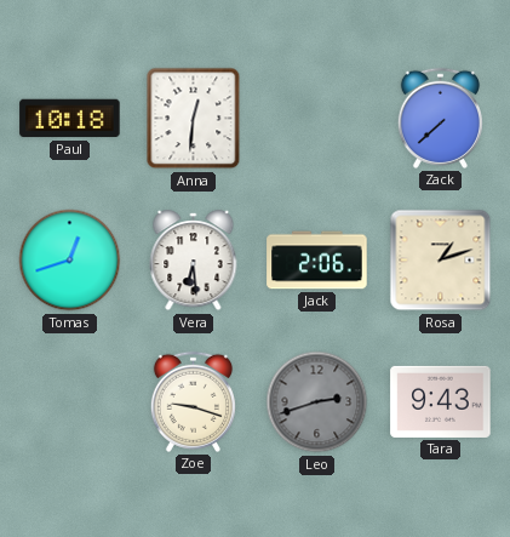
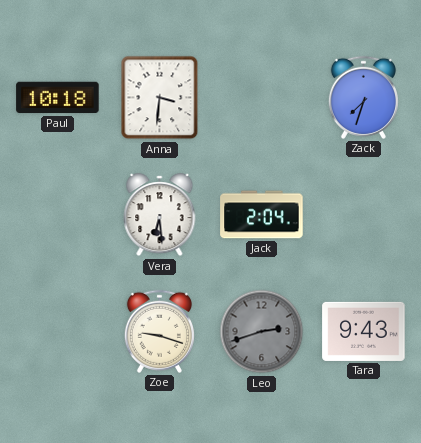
Anna: 12:31 -> 3:31
Zack: 7:38 -> 7:33
Tomas: 12:42 -> none
Jack: 2:06 -> 2:04
Rosa: 1:12 -> none
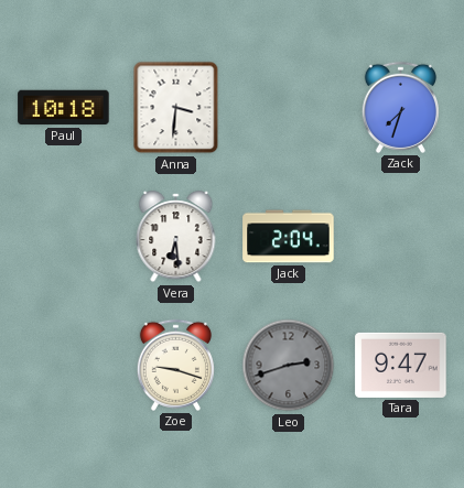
Tara: 9:43 -> 9:47
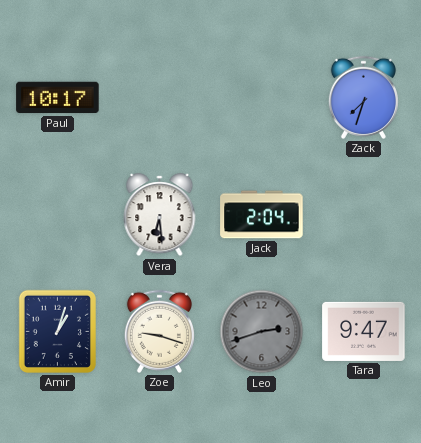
Paul: 10:18 -> 10:17
Anna: 3:31 -> none
Amir: none -> 1:03
